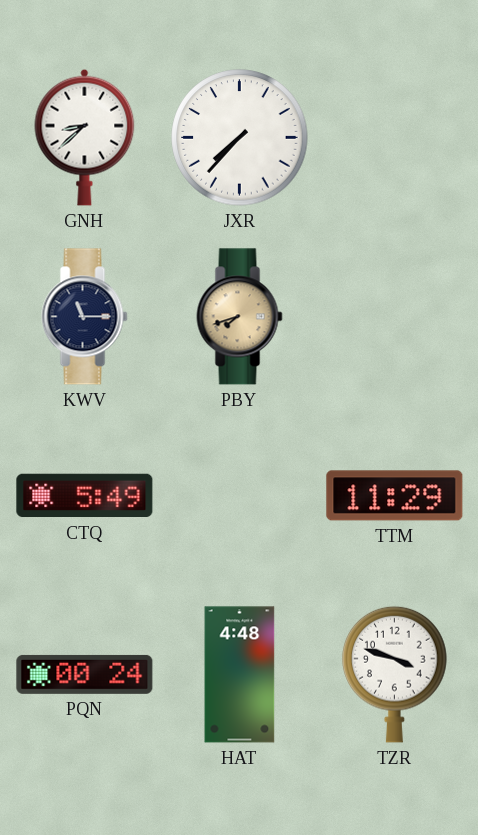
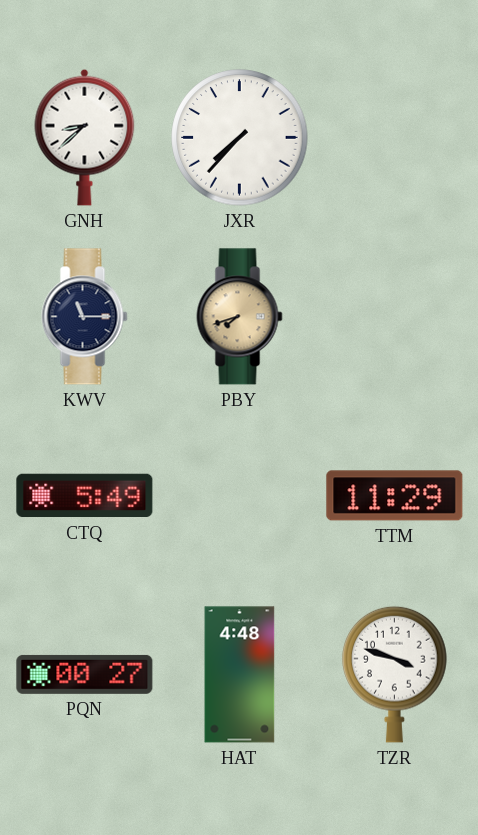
PQN: 00:24 -> 00:27
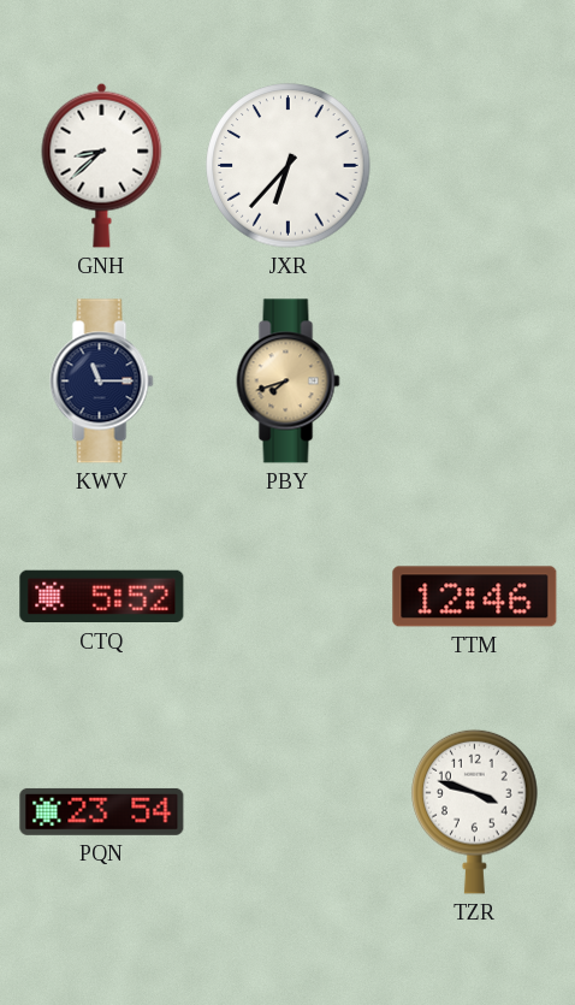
JXR: 7:37 -> 6:37
CTQ: 5:49 -> 5:52
TTM: 11:29 -> 12:46
PQN: 00:27 -> 23:54
HAT: 4:48 -> none
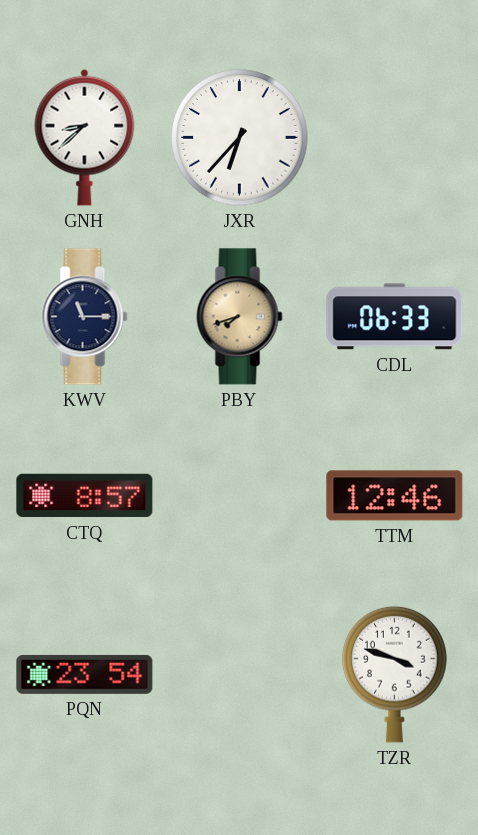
CDL: none -> 06:33
CTQ: 5:52 -> 8:57
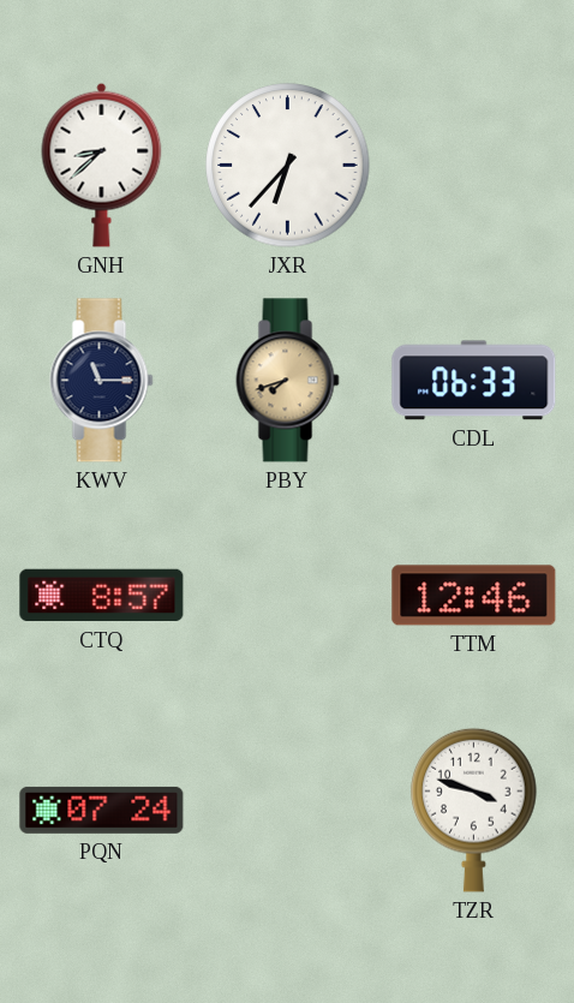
PQN: 23:54 -> 07:24
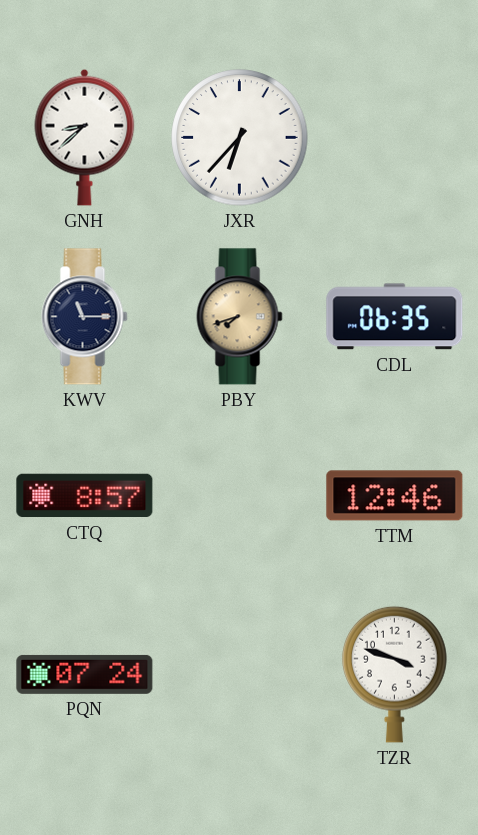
CDL: 06:33 -> 06:35
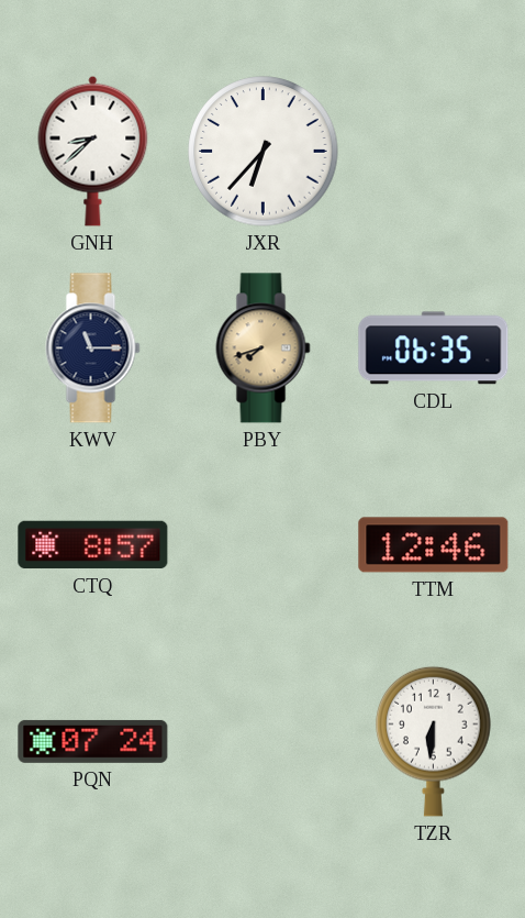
TZR: 3:48 -> 6:31
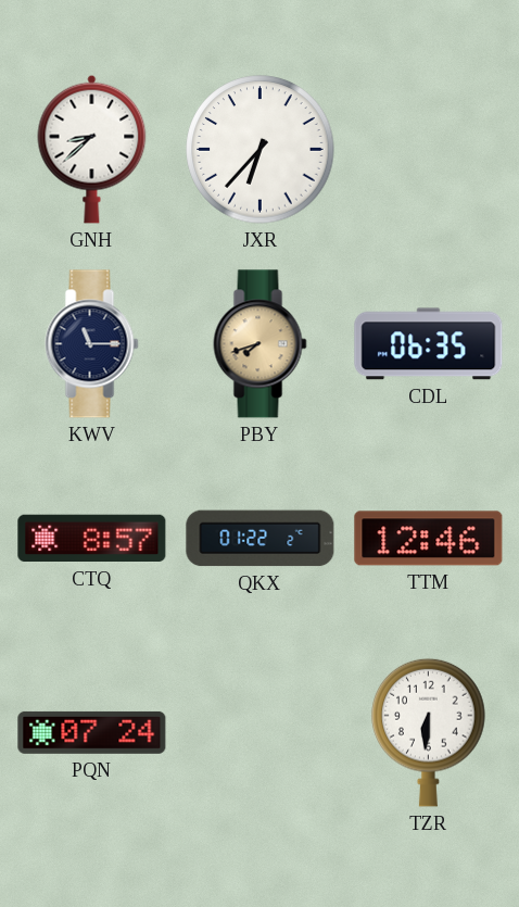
QKX: none -> 01:22
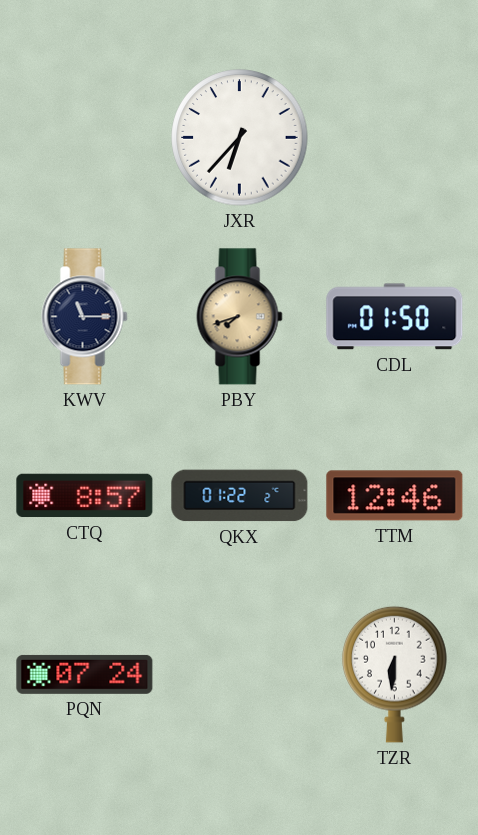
GNH: 8:38 -> none
CDL: 06:35 -> 01:50
